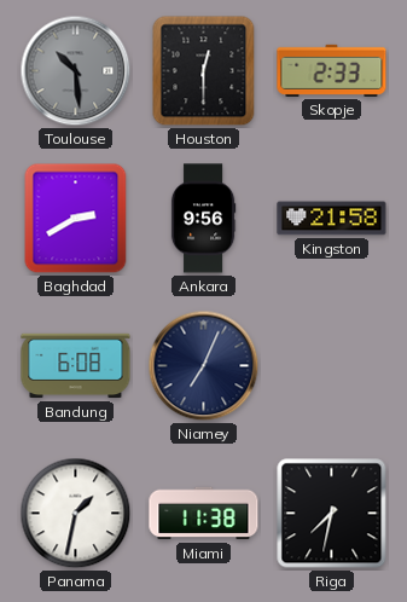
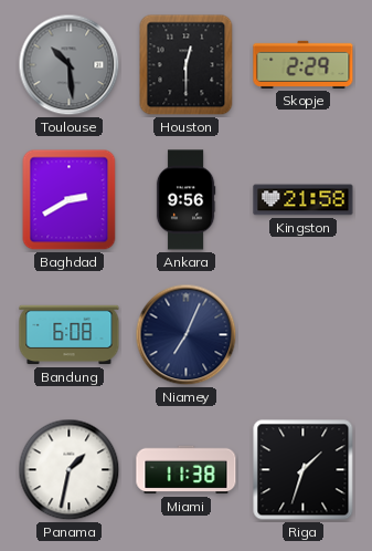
Skopje: 2:33 -> 2:29
Riga: 7:32 -> 1:33
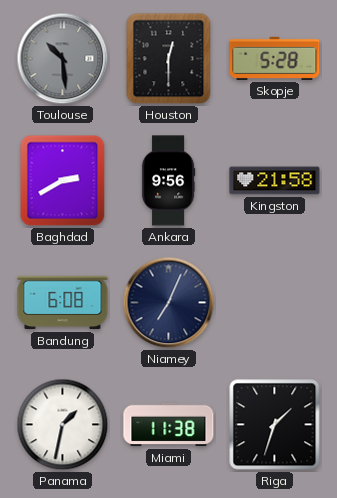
Skopje: 2:29 -> 5:28
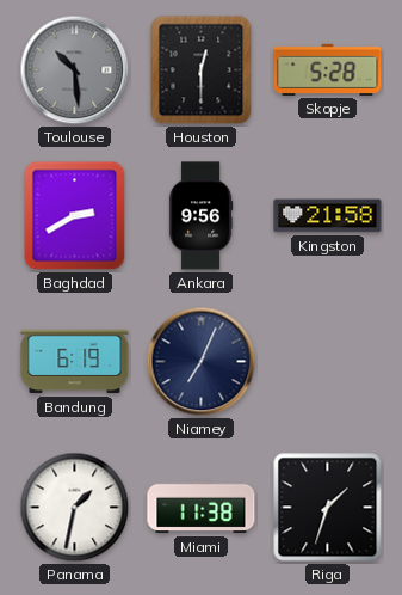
Bandung: 6:08 -> 6:19
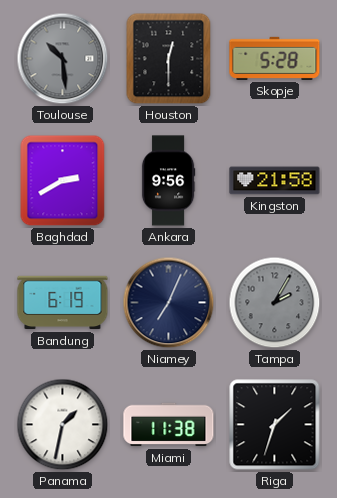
Tampa: none -> 2:05
